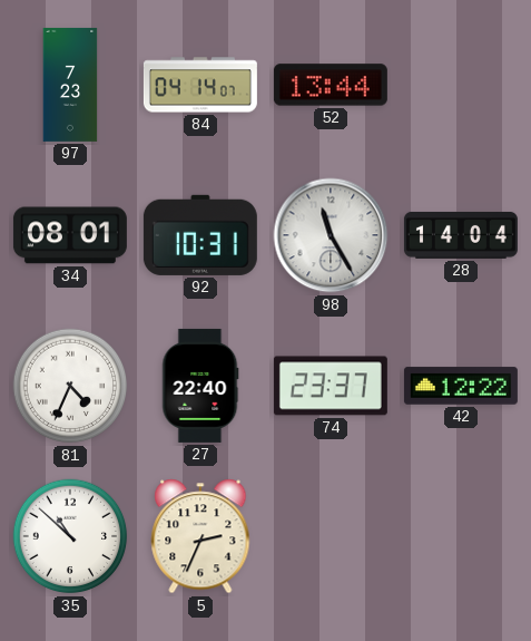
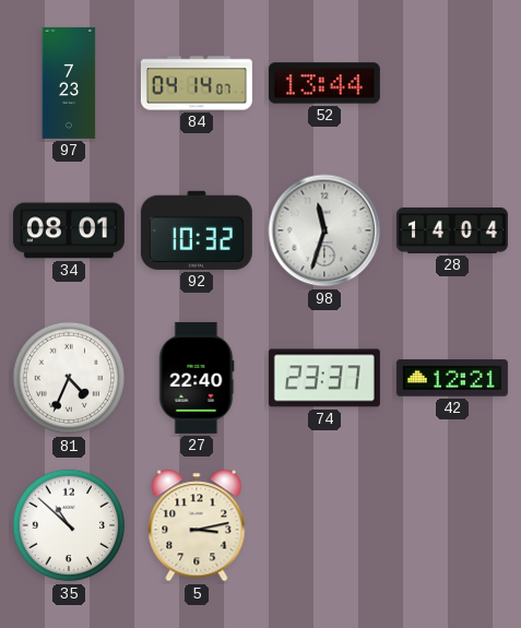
92: 10:31 -> 10:32
98: 11:25 -> 11:33
42: 12:22 -> 12:21
5: 2:34 -> 3:13
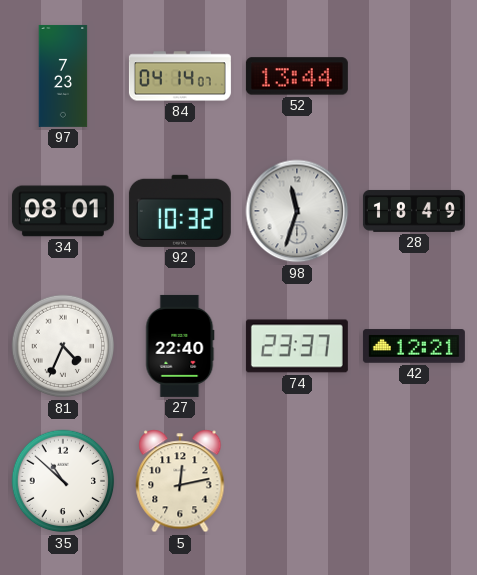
28: 14:04 -> 18:49
5: 3:13 -> 12:13
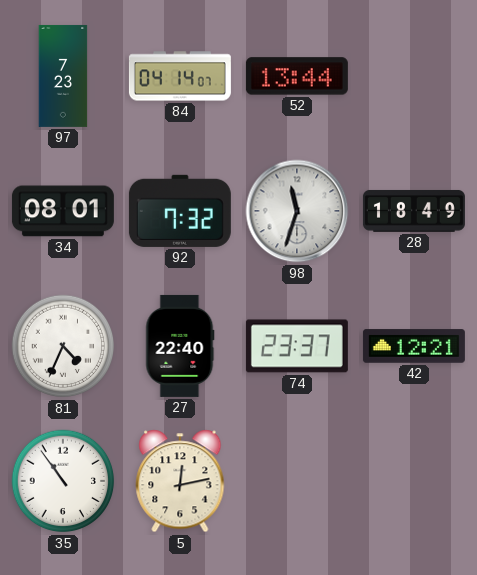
92: 10:32 -> 7:32
35: 10:52 -> 10:54
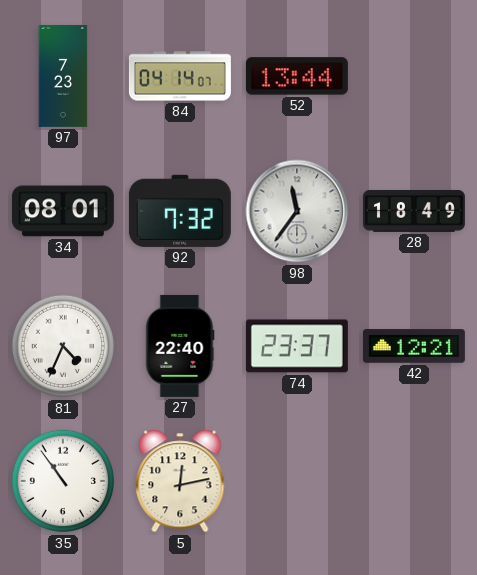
98: 11:33 -> 11:36
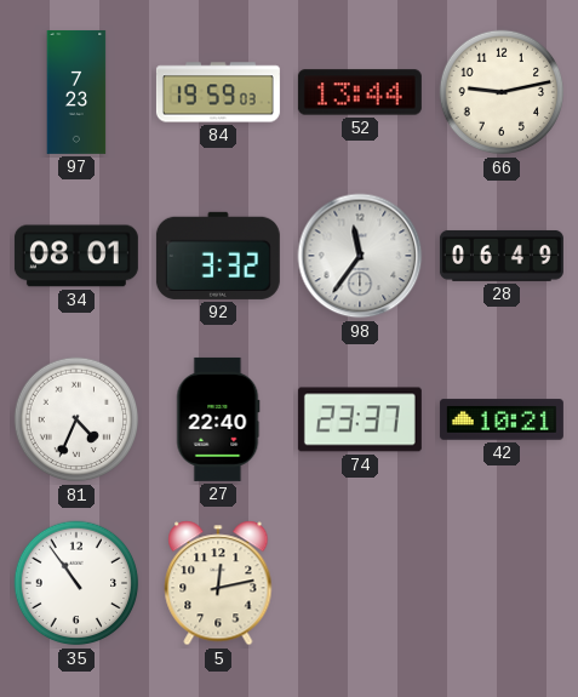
84: 04:14 -> 19:59
66: none -> 9:13
92: 7:32 -> 3:32
28: 18:49 -> 06:49
42: 12:21 -> 10:21
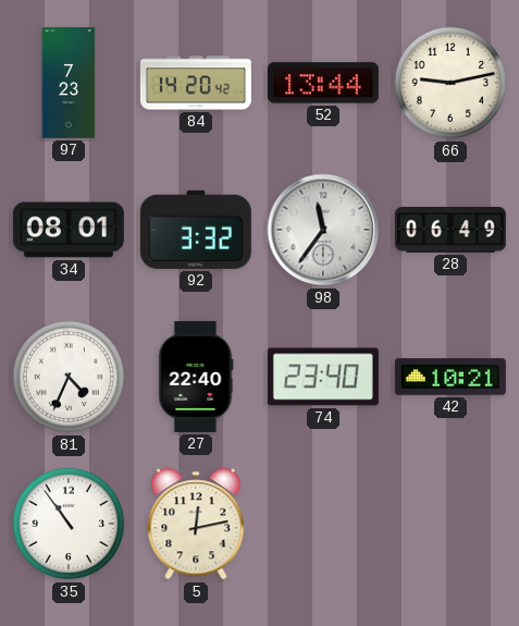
84: 19:59 -> 14:20
74: 23:37 -> 23:40
